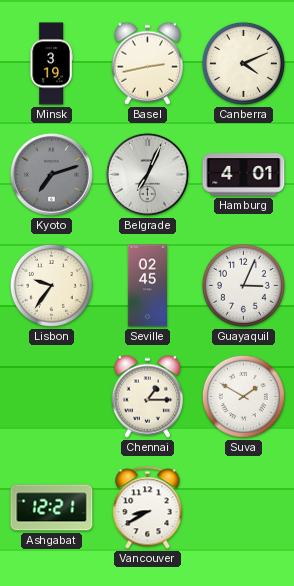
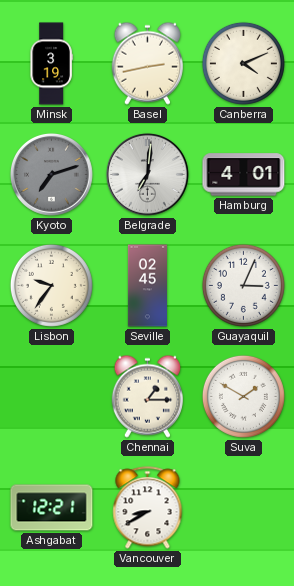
Belgrade: 7:04 -> 7:01
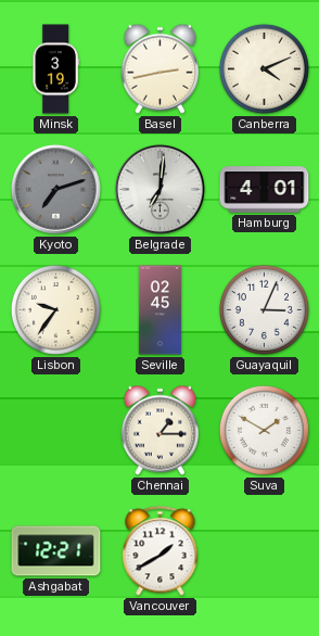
Vancouver: 8:40 -> 1:40
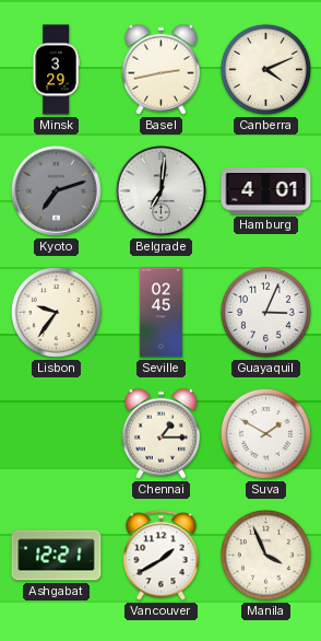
Minsk: 3:19 -> 3:29
Manila: none -> 3:56
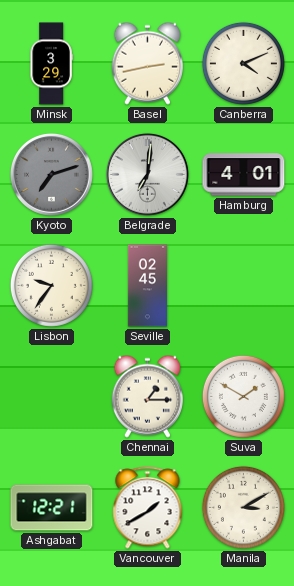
Guayaquil: 3:04 -> none
Manila: 3:56 -> 3:10
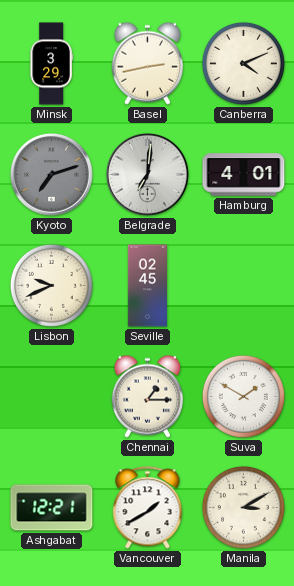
Lisbon: 9:36 -> 9:41
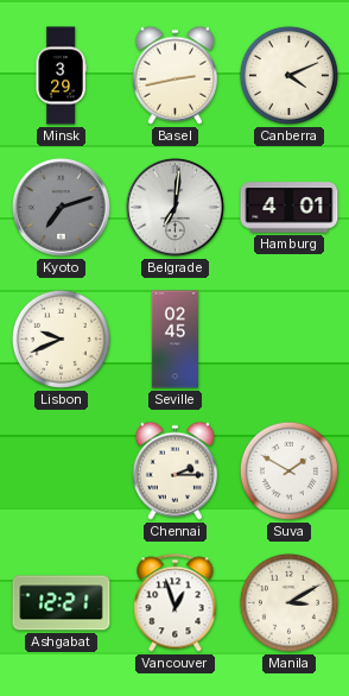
Chennai: 1:15 -> 2:15
Vancouver: 1:40 -> 12:57
